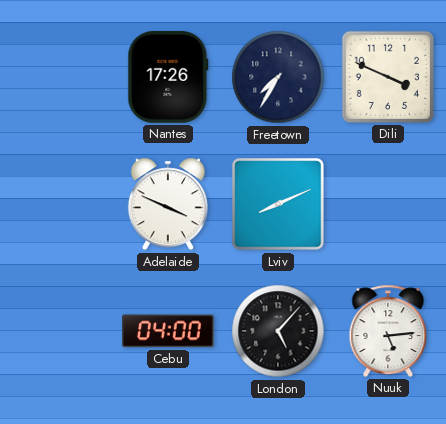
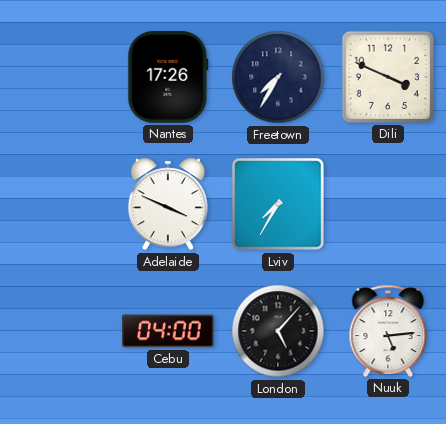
Lviv: 8:11 -> 7:35
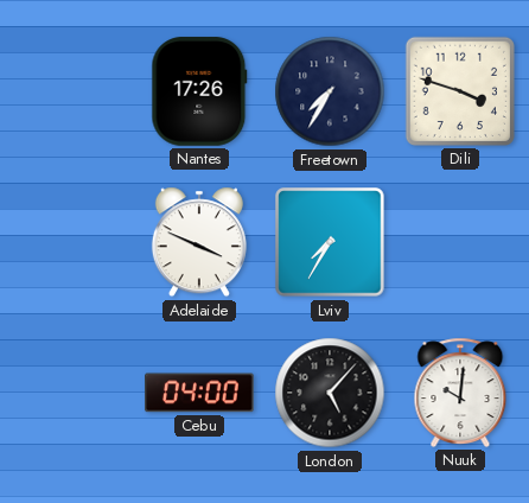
Dili: 3:49 -> 3:48
Nuuk: 5:14 -> 10:01
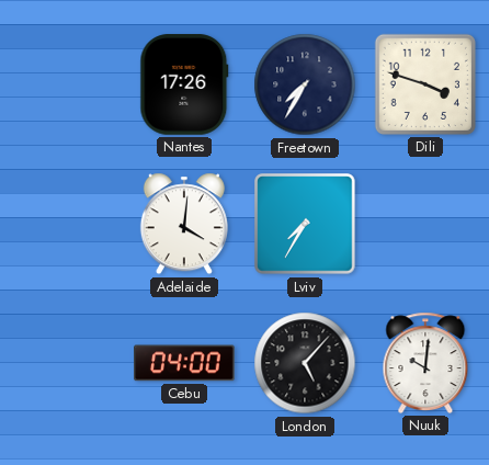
Adelaide: 3:49 -> 4:01
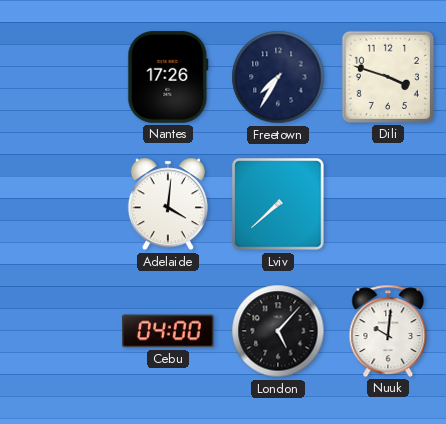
Lviv: 7:35 -> 7:38
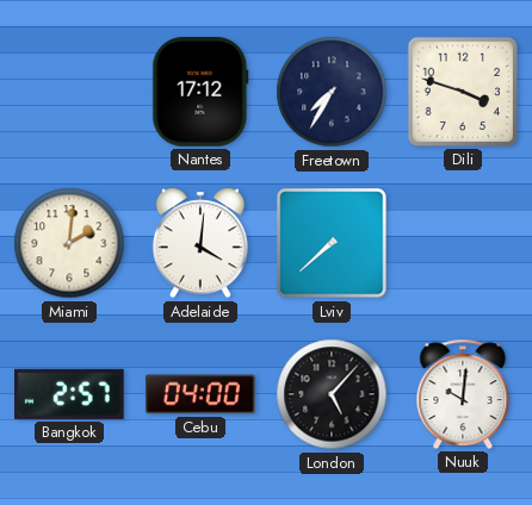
Nantes: 17:26 -> 17:12
Miami: none -> 2:01
Bangkok: none -> 2:57
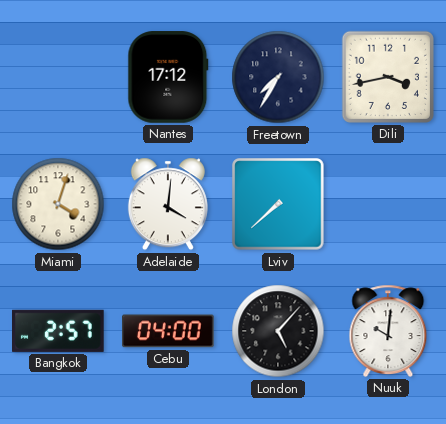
Dili: 3:48 -> 3:43
Miami: 2:01 -> 4:03
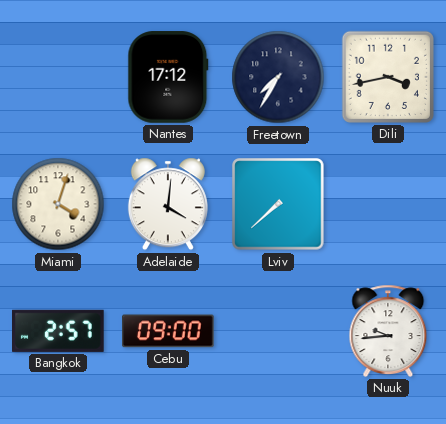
Cebu: 04:00 -> 09:00
London: 5:07 -> none
Nuuk: 10:01 -> 9:44
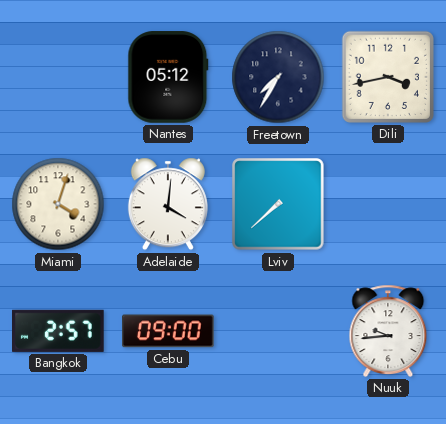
Nantes: 17:12 -> 05:12
